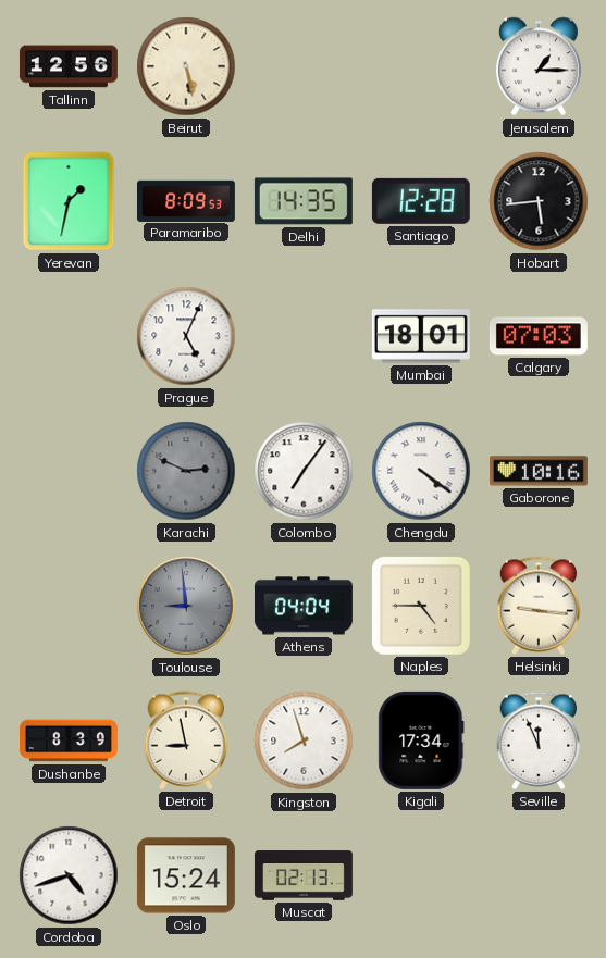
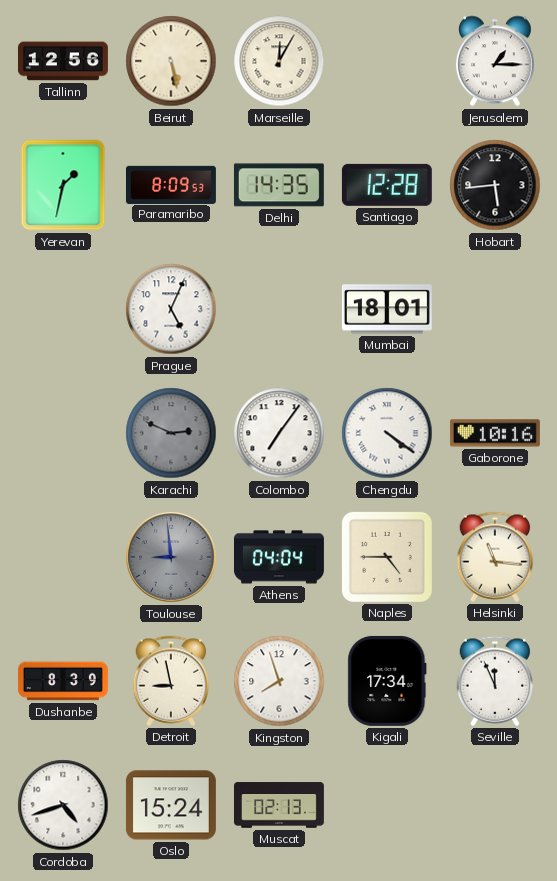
Marseille: none -> 12:05
Calgary: 07:03 -> none
Helsinki: 9:16 -> 11:16
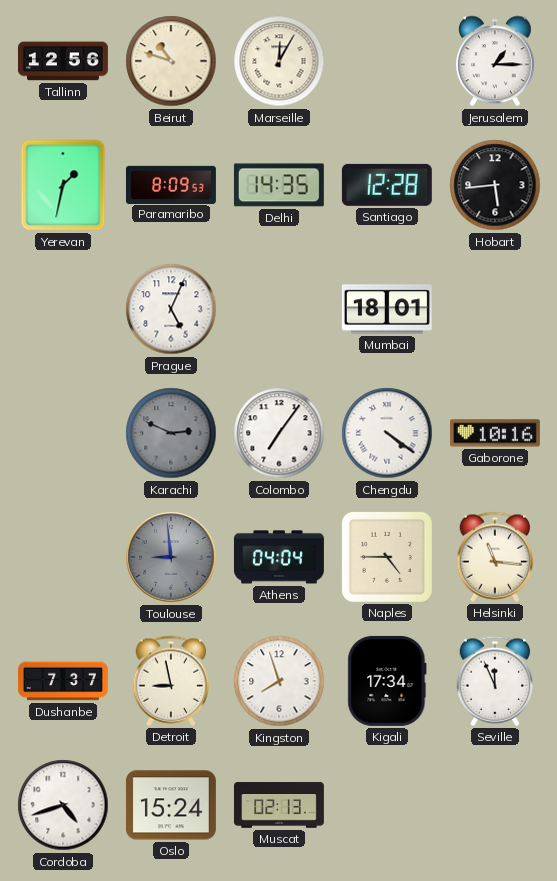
Beirut: 5:28 -> 10:48
Dushanbe: 8:39 -> 7:37
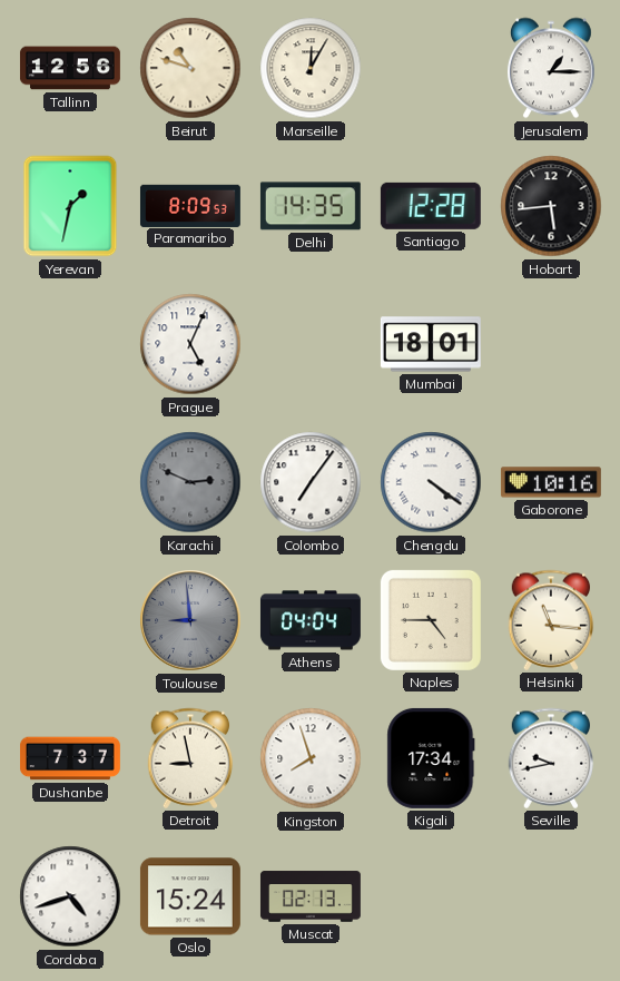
Seville: 11:56 -> 9:43
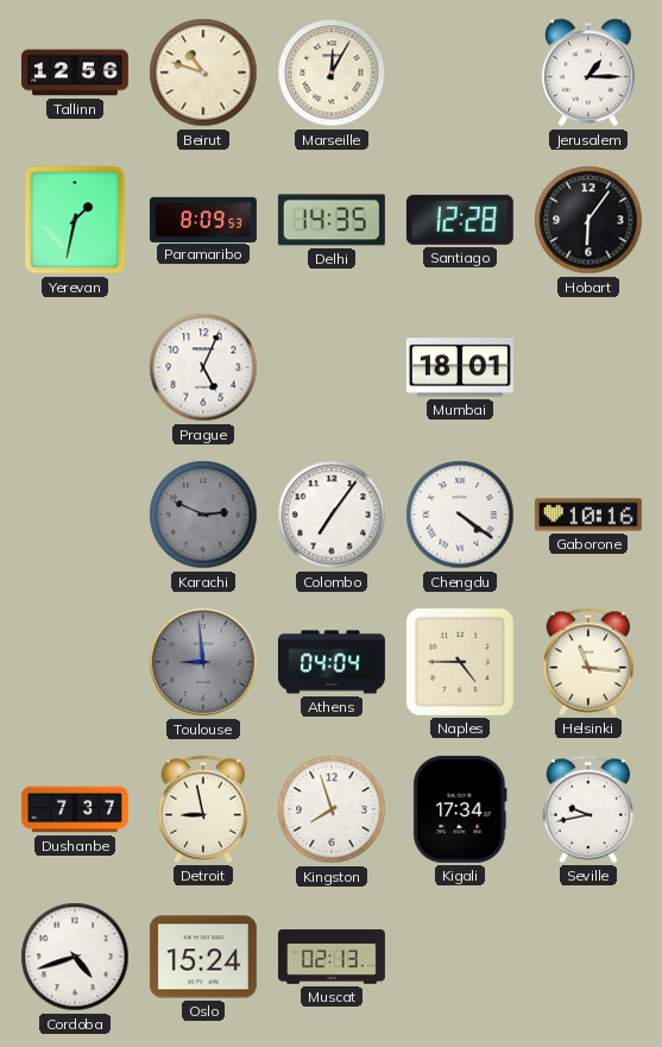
Hobart: 5:44 -> 6:06
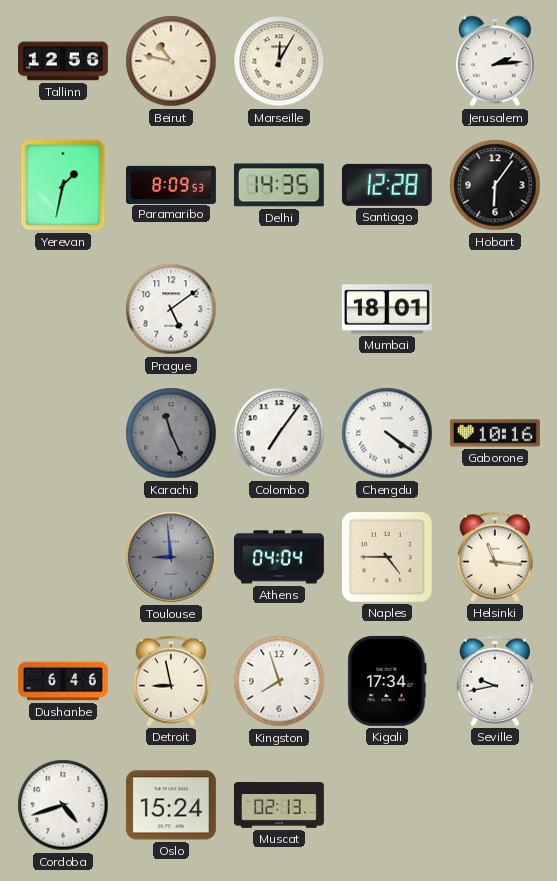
Beirut: 10:48 -> 10:47
Jerusalem: 1:15 -> 2:14
Prague: 5:04 -> 5:09
Karachi: 2:49 -> 11:26
Dushanbe: 7:37 -> 6:46
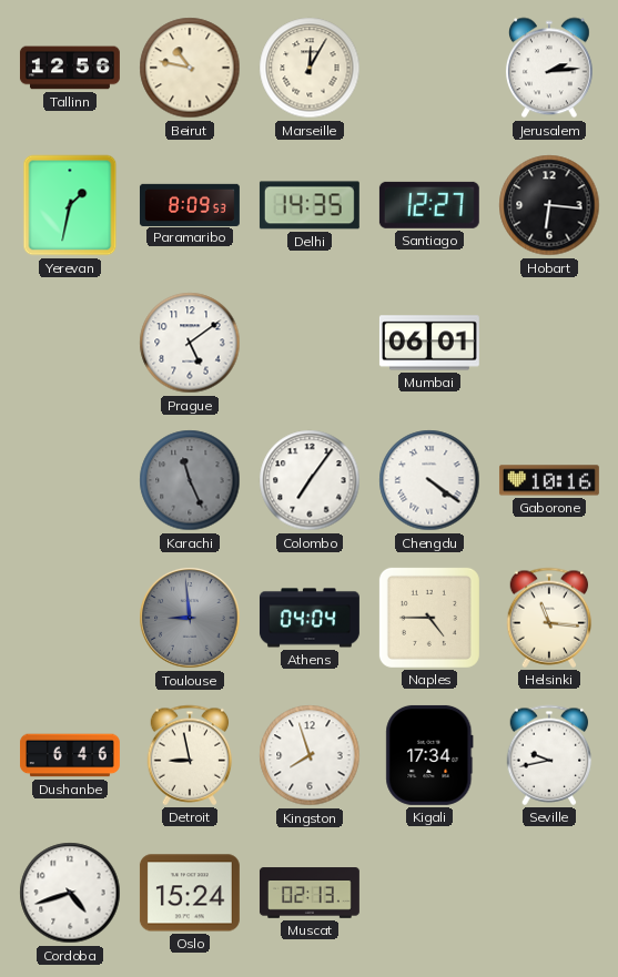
Santiago: 12:28 -> 12:27
Hobart: 6:06 -> 6:16
Mumbai: 18:01 -> 06:01
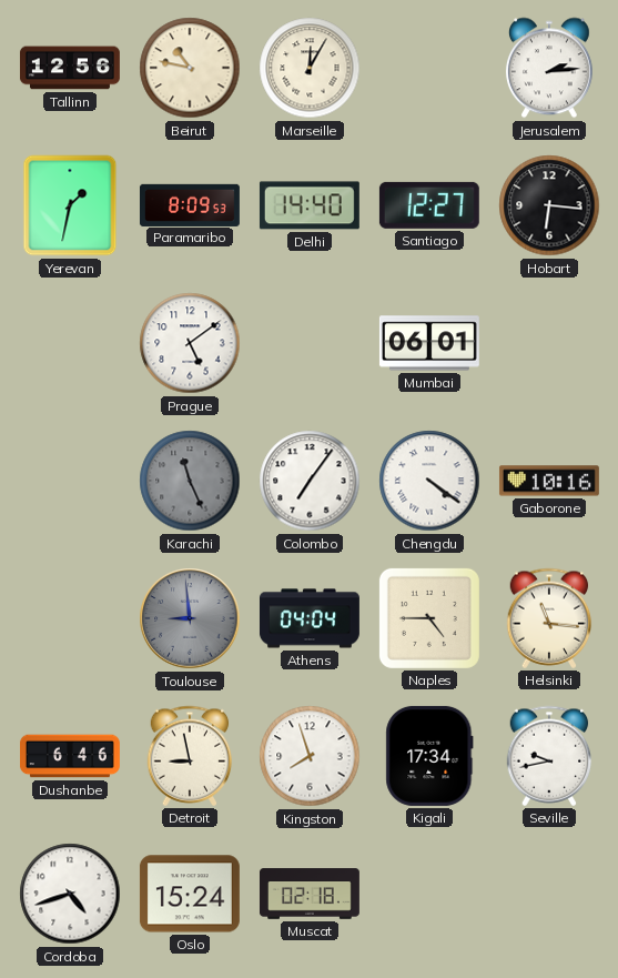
Delhi: 14:35 -> 14:40
Muscat: 02:13 -> 02:18
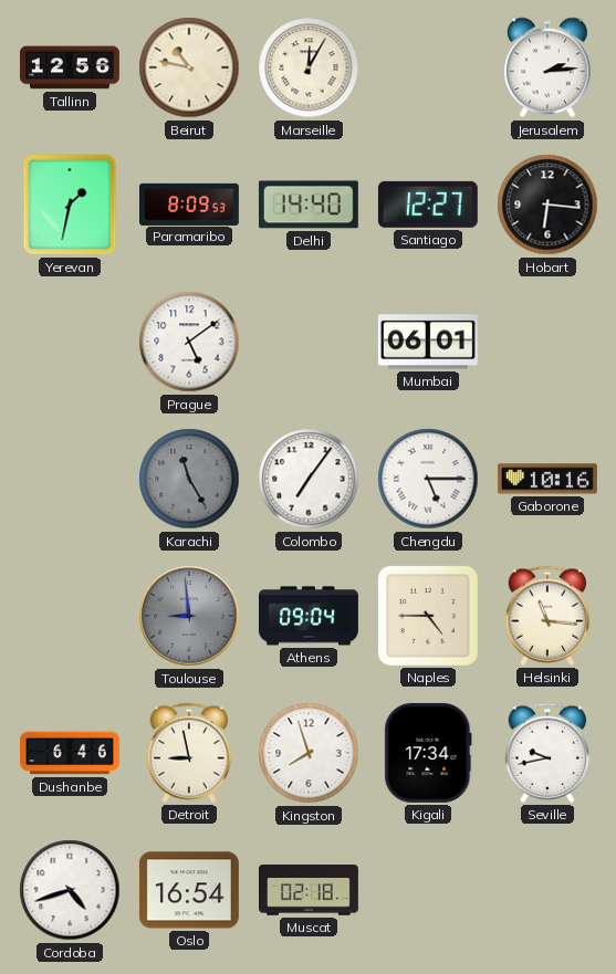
Karachi: 11:26 -> 11:25
Chengdu: 4:21 -> 5:15
Athens: 04:04 -> 09:04
Oslo: 15:24 -> 16:54
